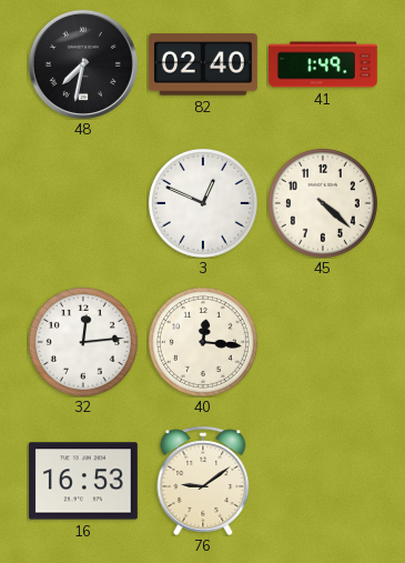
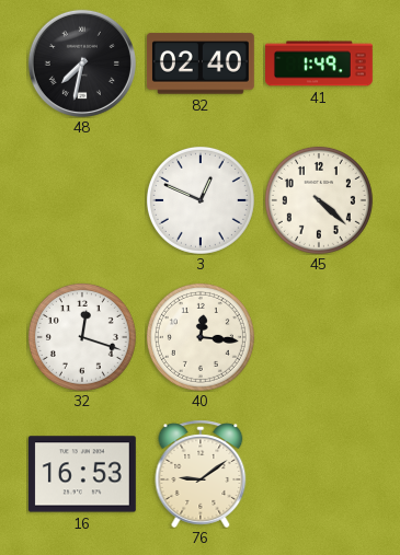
32: 12:14 -> 12:18
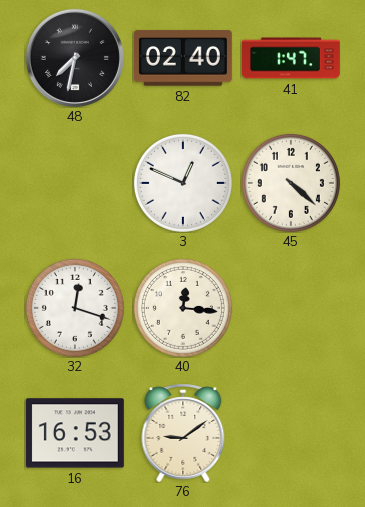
41: 1:49 -> 1:47
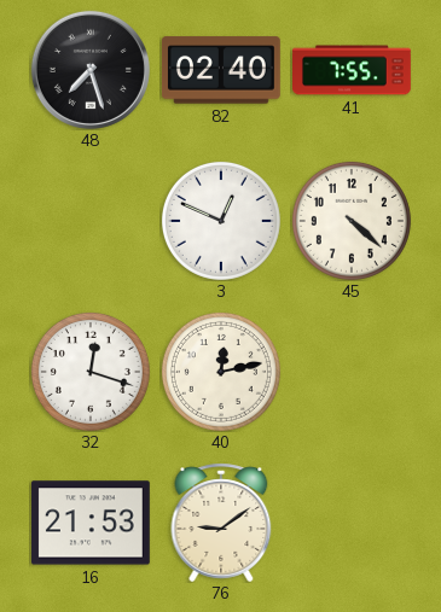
48: 7:32 -> 7:27
41: 1:47 -> 7:55
40: 12:16 -> 12:13
16: 16:53 -> 21:53
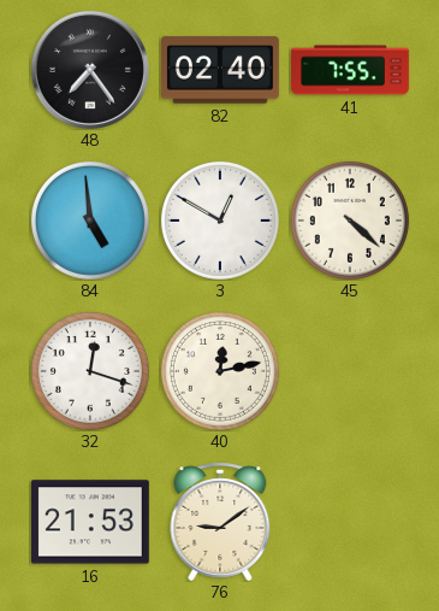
48: 7:27 -> 7:24
84: none -> 4:59
3: 12:49 -> 12:50
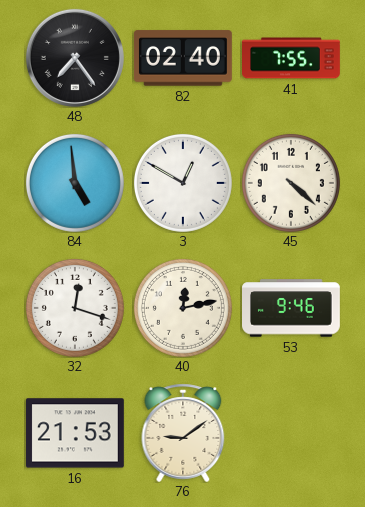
53: none -> 9:46
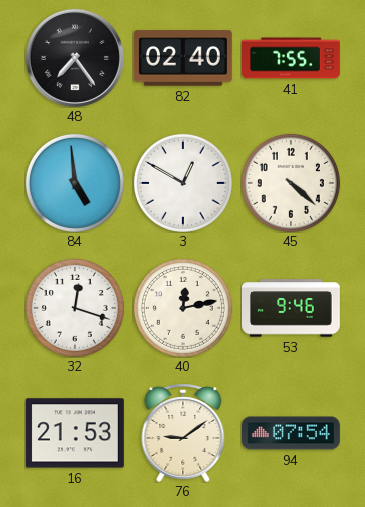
94: none -> 07:54
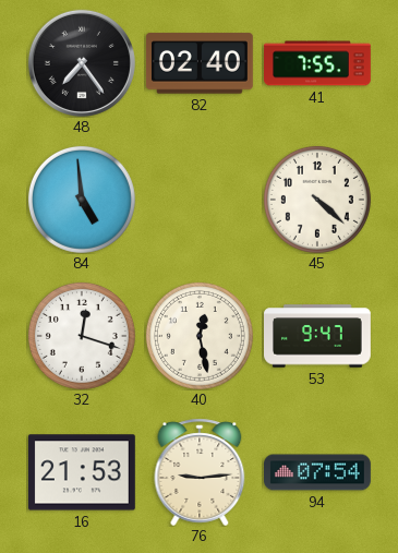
3: 12:50 -> none
40: 12:13 -> 12:28
53: 9:46 -> 9:47
76: 9:09 -> 9:14
